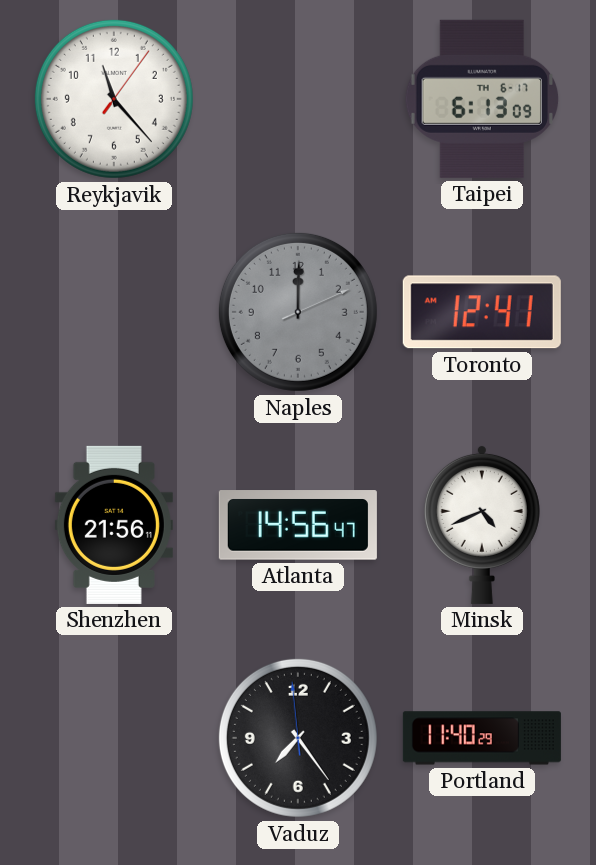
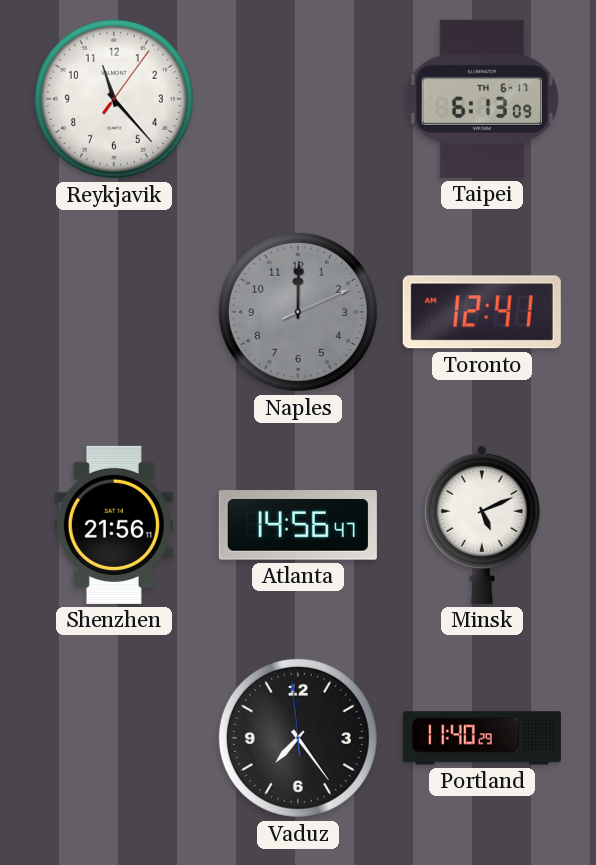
Minsk: 4:41 -> 5:11
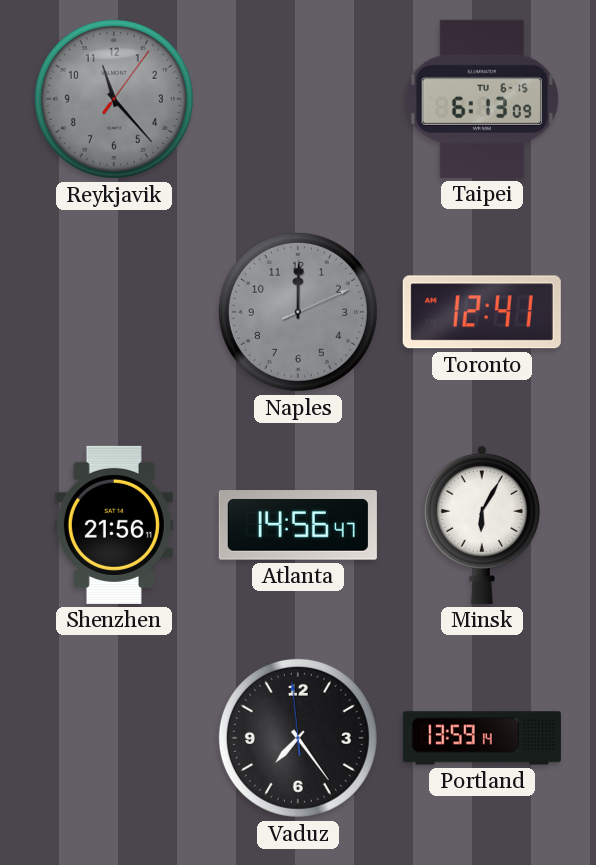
Reykjavik dial: white -> grey
Taipei date: TH 6-17 -> TU 6-15
Minsk: 5:11 -> 6:05
Portland: 11:40 -> 13:59
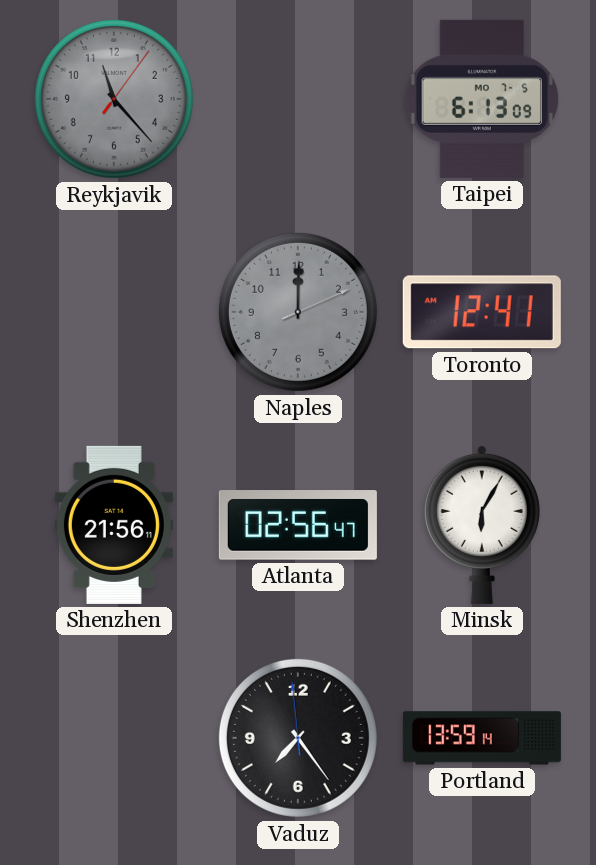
Taipei date: TU 6-15 -> MO 7-5
Atlanta: 14:56 -> 02:56
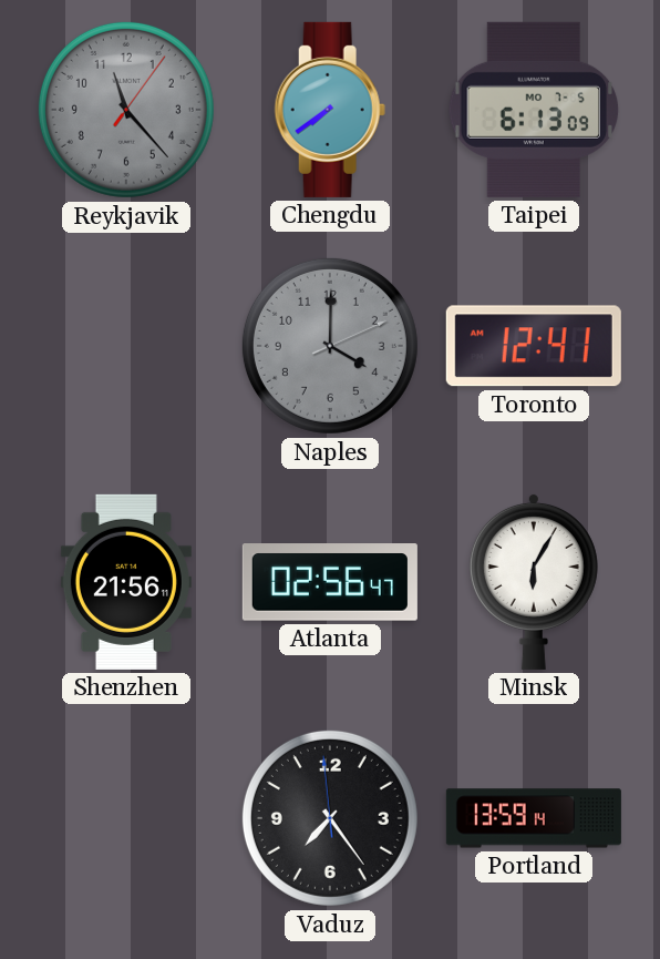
Chengdu: none -> 7:39
Naples: 12:00 -> 4:00
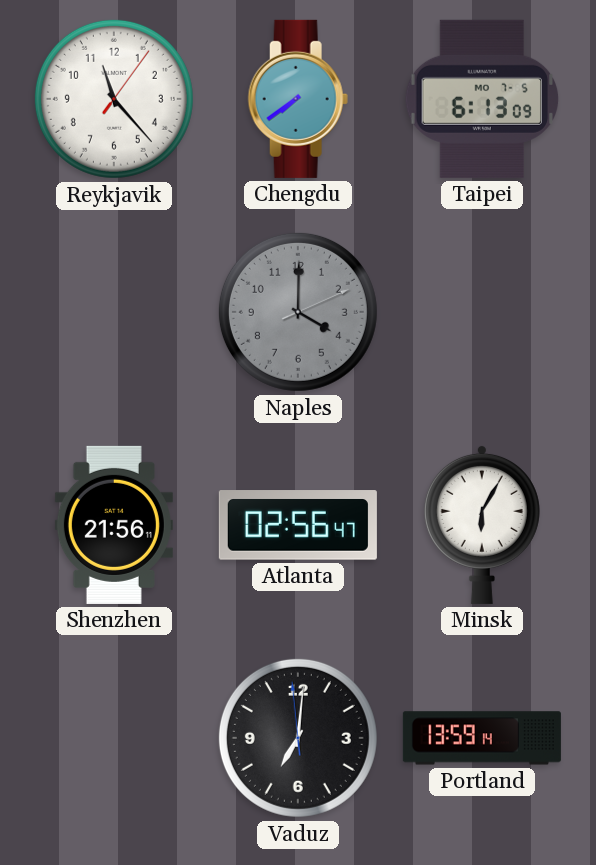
Reykjavik dial: grey -> white
Toronto: 12:41 -> none
Vaduz: 7:23 -> 7:00
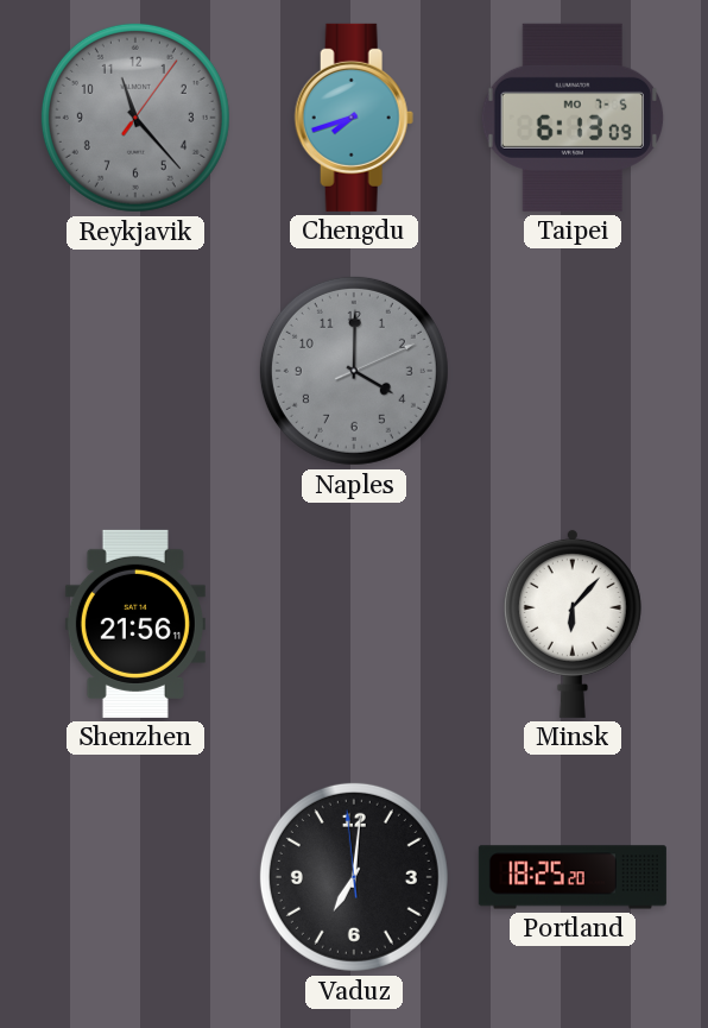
Reykjavik dial: white -> grey
Chengdu: 7:39 -> 7:42
Atlanta: 02:56 -> none
Minsk: 6:05 -> 6:07
Portland: 13:59 -> 18:25
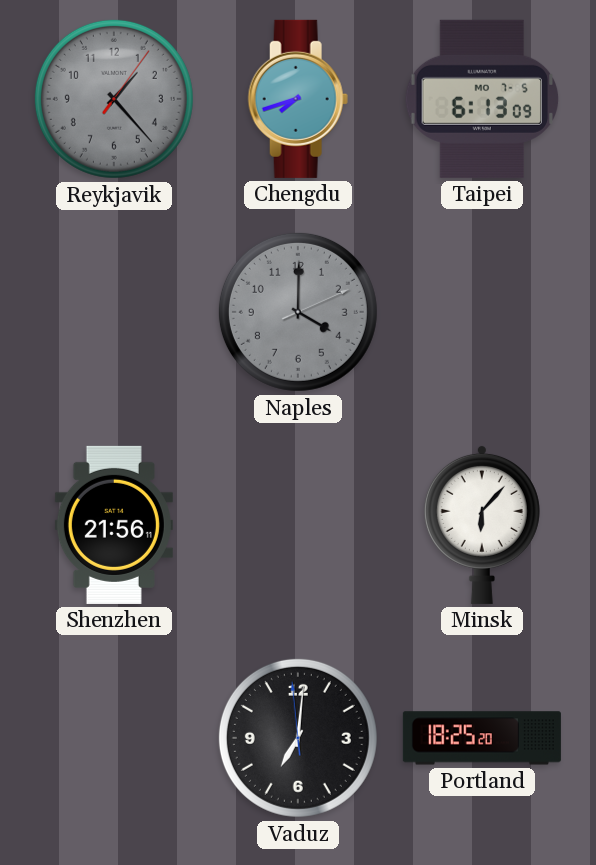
Reykjavik: 11:23 -> 1:23
